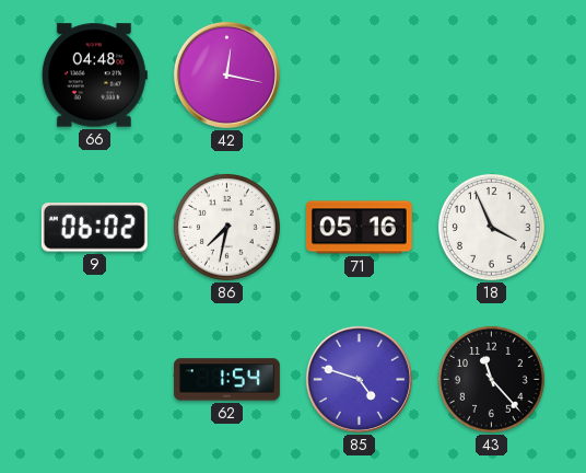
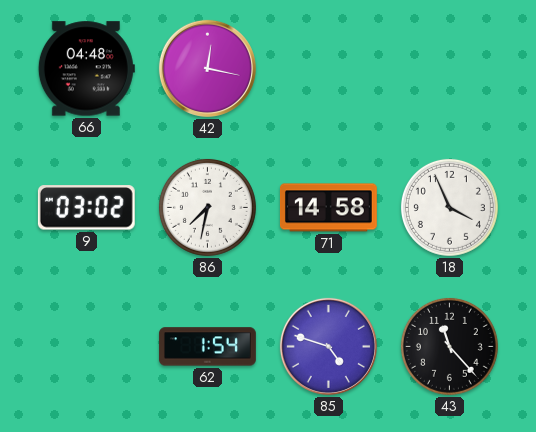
9: 06:02 -> 03:02
71: 05:16 -> 14:58
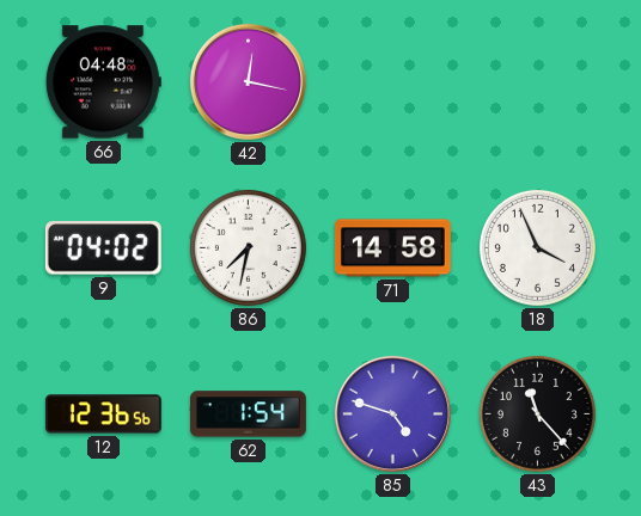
9: 03:02 -> 04:02
12: none -> 12:36
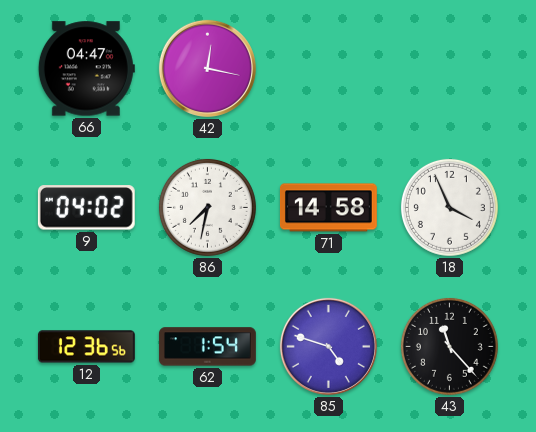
66: 04:48 -> 04:47
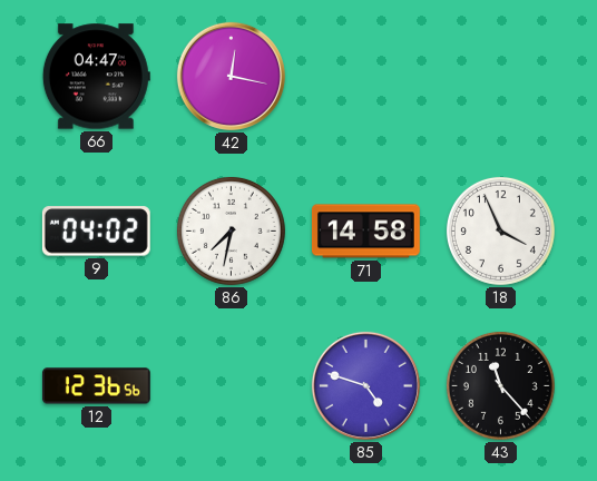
62: 1:54 -> none
